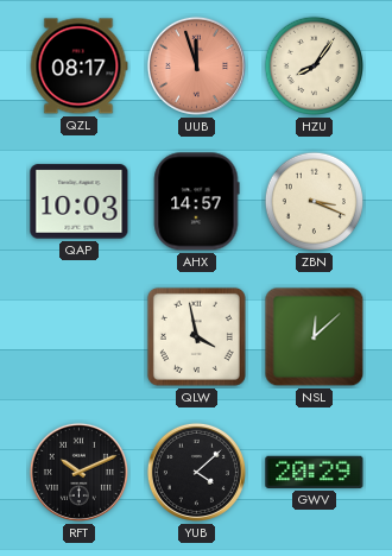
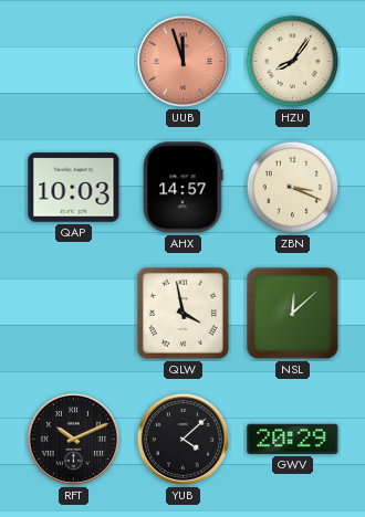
QZL: 08:17 -> none
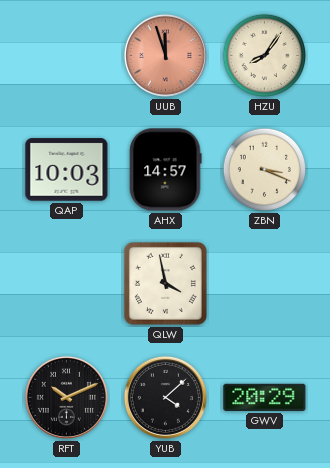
NSL: 12:08 -> none
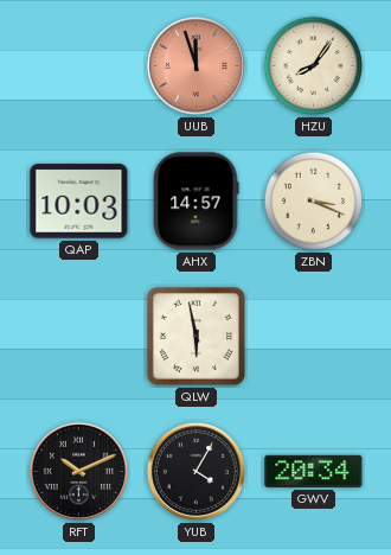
QLW: 3:58 -> 5:58
YUB: 4:08 -> 4:05
GWV: 20:29 -> 20:34
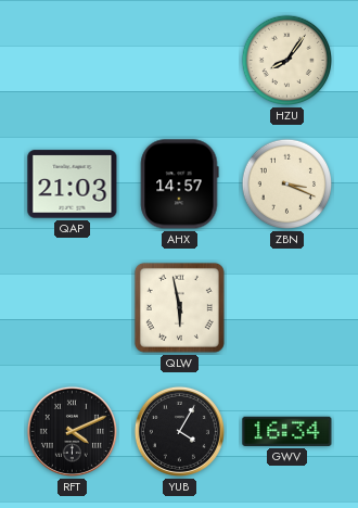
UUB: 11:57 -> none
QAP: 10:03 -> 21:03
RFT: 10:11 -> 4:11
GWV: 20:34 -> 16:34
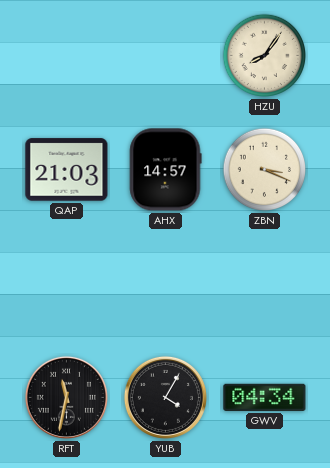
QLW: 5:58 -> none
RFT: 4:11 -> 11:32
GWV: 16:34 -> 04:34
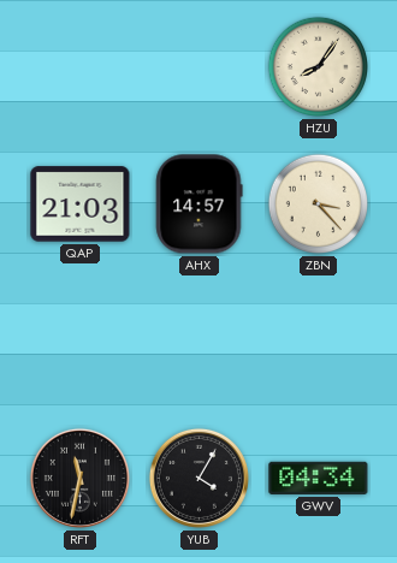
ZBN: 3:19 -> 3:23
